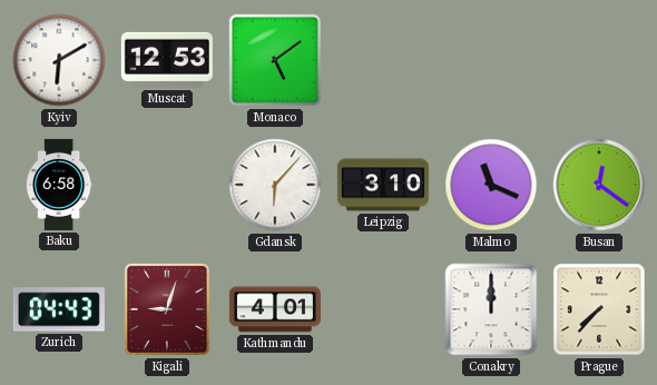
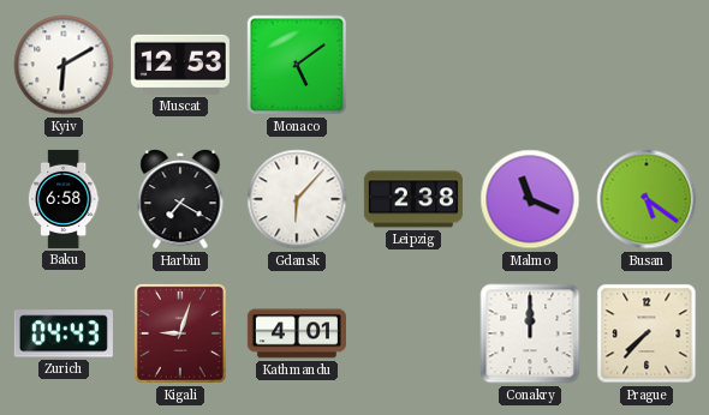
Harbin: none -> 7:20
Leipzig: 3:10 -> 2:38
Busan: 12:21 -> 5:21
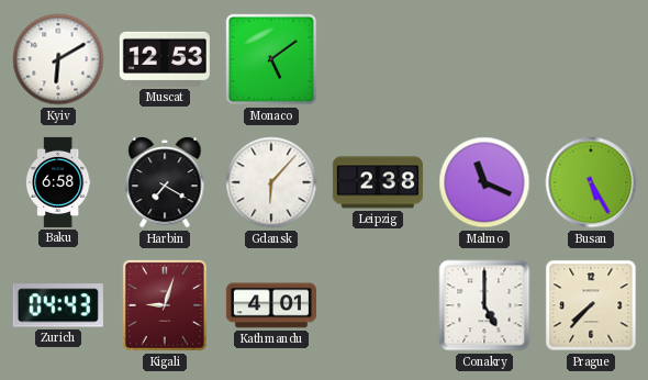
Busan: 5:21 -> 5:25
Conakry: 12:00 -> 5:00
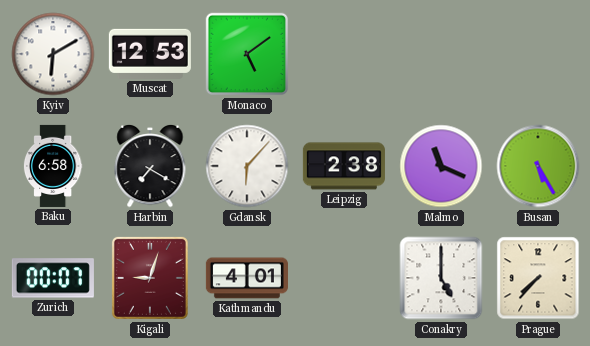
Zurich: 04:43 -> 00:07
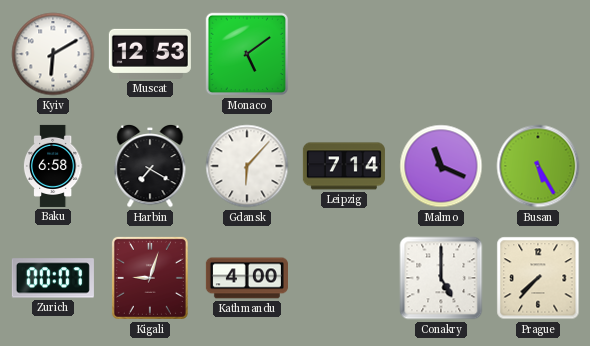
Leipzig: 2:38 -> 7:14
Kathmandu: 4:01 -> 4:00
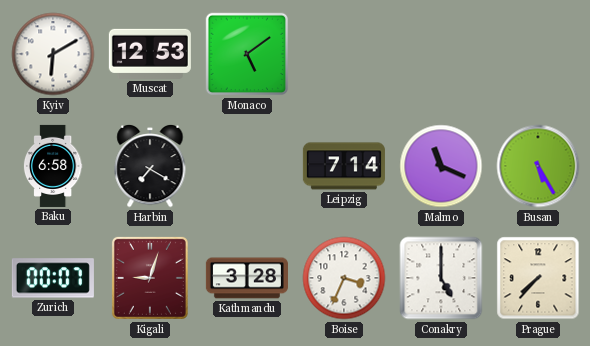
Gdansk: 6:07 -> none
Kathmandu: 4:00 -> 3:28
Boise: none -> 3:34
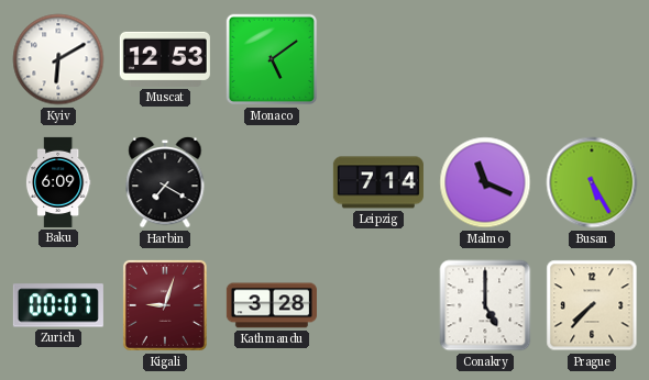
Baku: 6:58 -> 6:09
Boise: 3:34 -> none
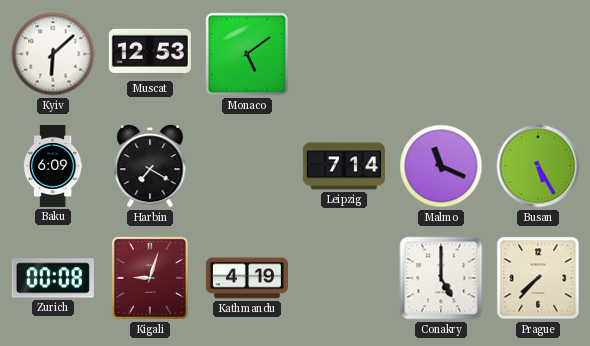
Kyiv: 6:10 -> 6:08
Zurich: 00:07 -> 00:08
Kathmandu: 3:28 -> 4:19
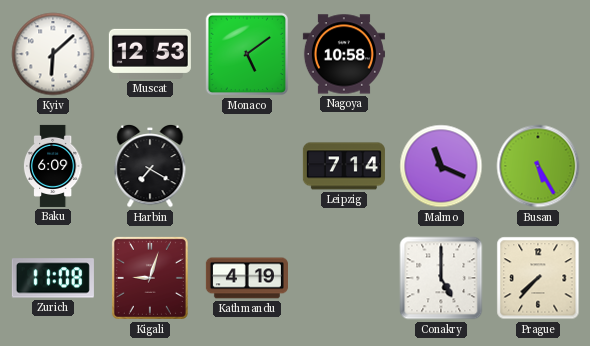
Nagoya: none -> 10:58
Zurich: 00:08 -> 11:08
